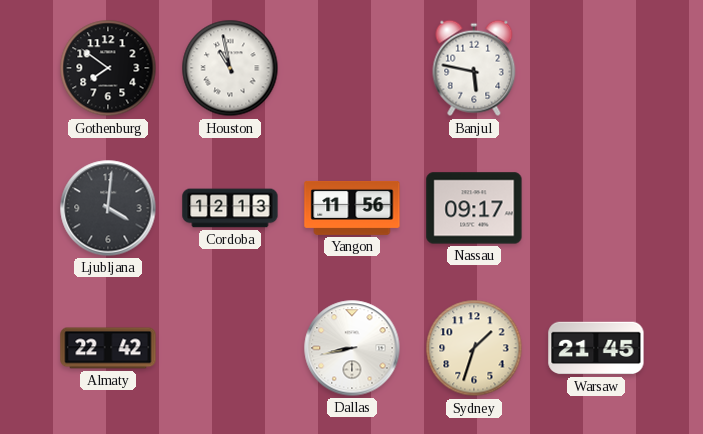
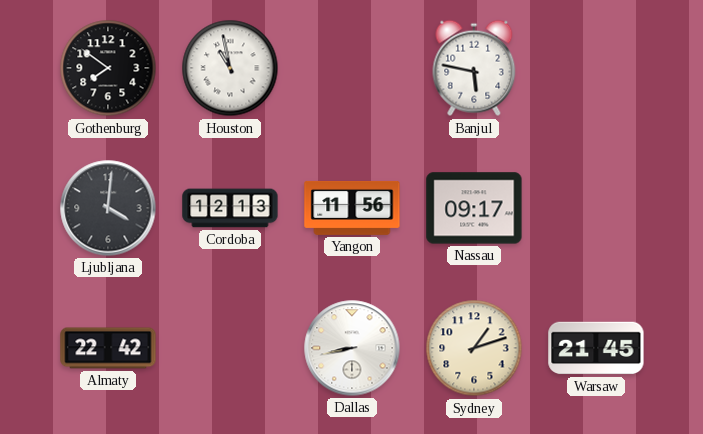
Sydney: 1:33 -> 1:12
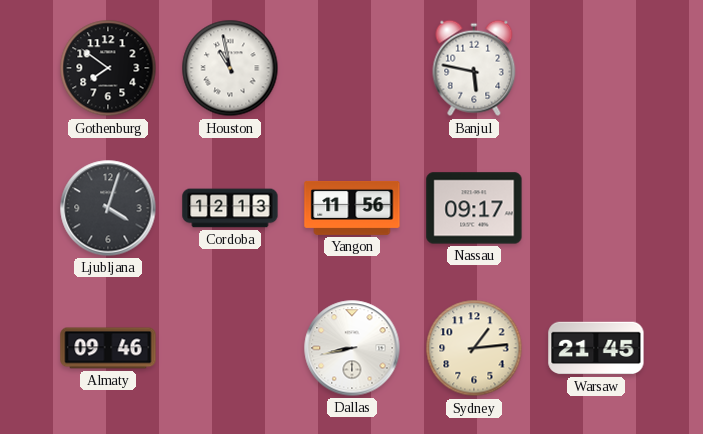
Ljubljana: 4:01 -> 4:03
Almaty: 22:42 -> 09:46
Sydney: 1:12 -> 1:14
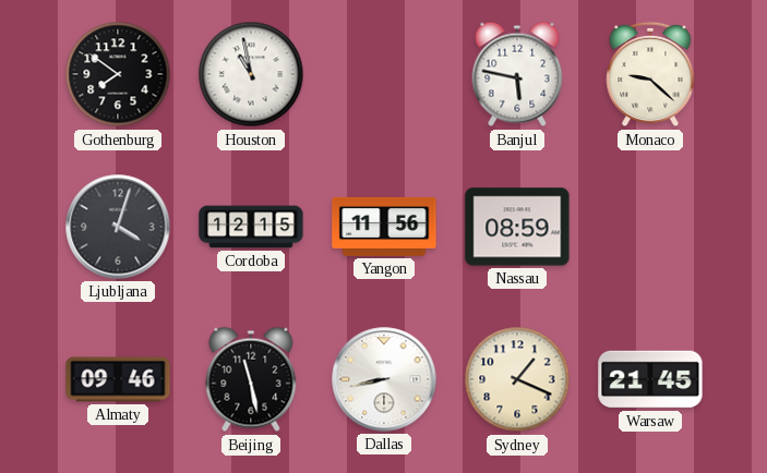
Monaco: none -> 9:22
Cordoba: 12:13 -> 12:15
Nassau: 09:17 -> 08:59
Beijing: none -> 11:28
Sydney: 1:14 -> 1:19
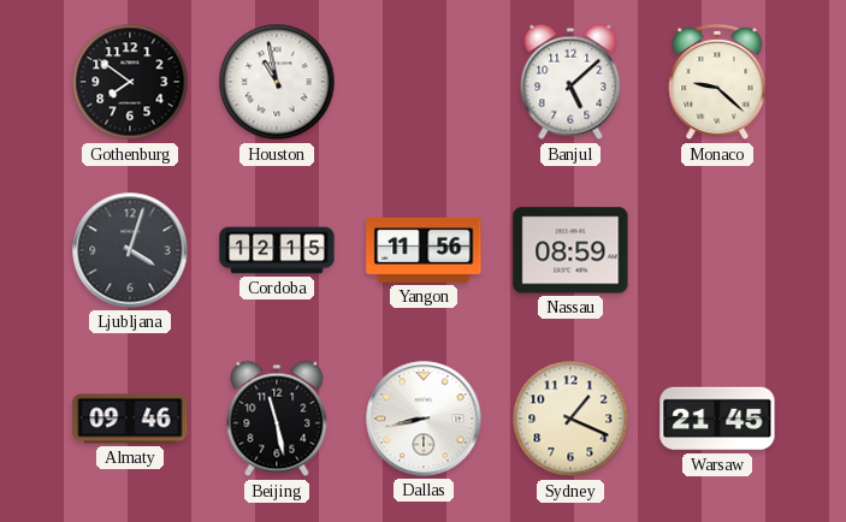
Banjul: 5:47 -> 5:08
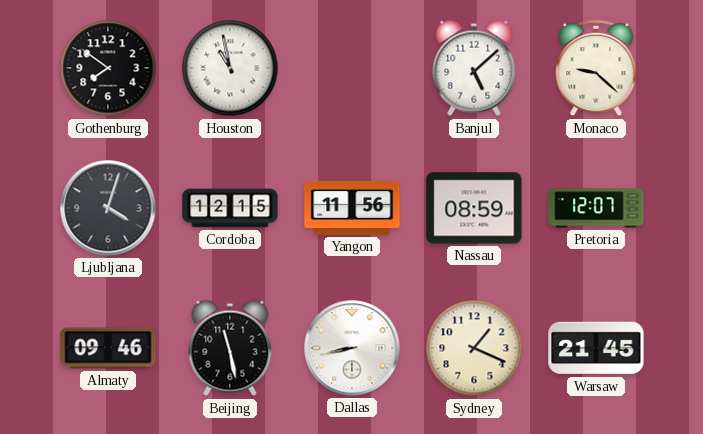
Pretoria: none -> 12:07
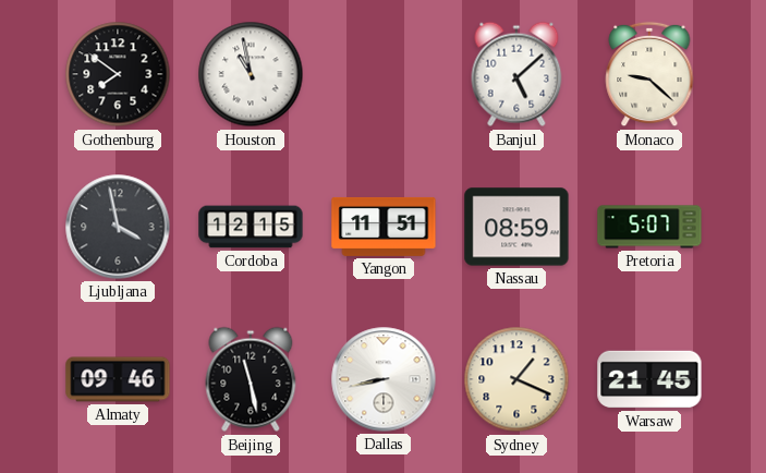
Ljubljana: 4:03 -> 3:58
Yangon: 11:56 -> 11:51
Pretoria: 12:07 -> 5:07
